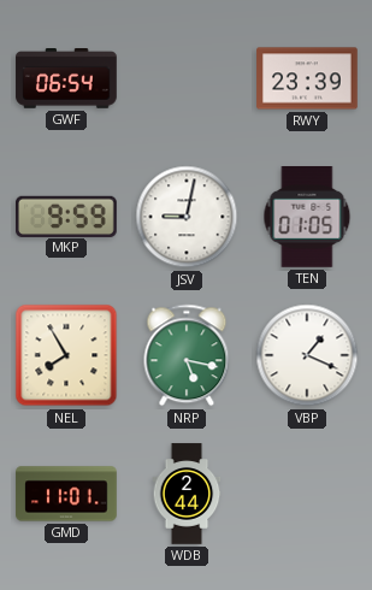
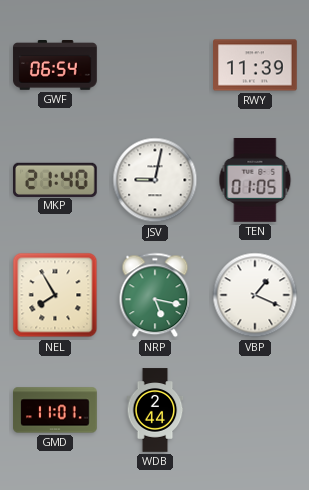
RWY: 23:39 -> 11:39
MKP: 9:59 -> 21:40
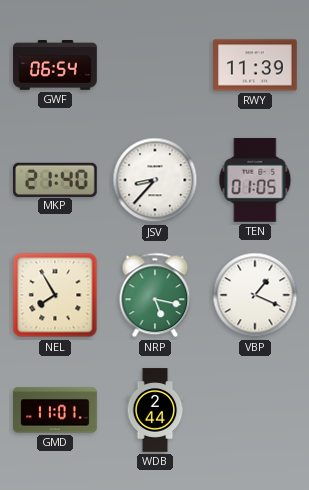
JSV: 9:02 -> 8:37
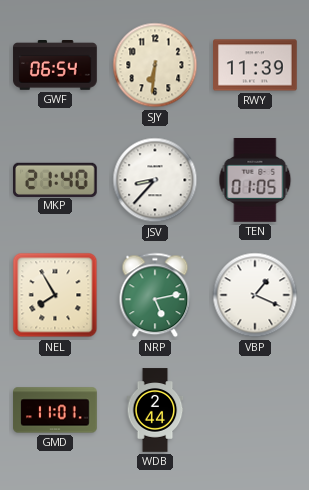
SJY: none -> 6:31
NRP: 5:17 -> 5:13
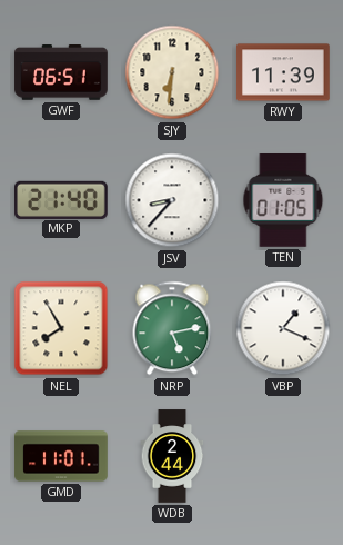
GWF: 06:54 -> 06:51
